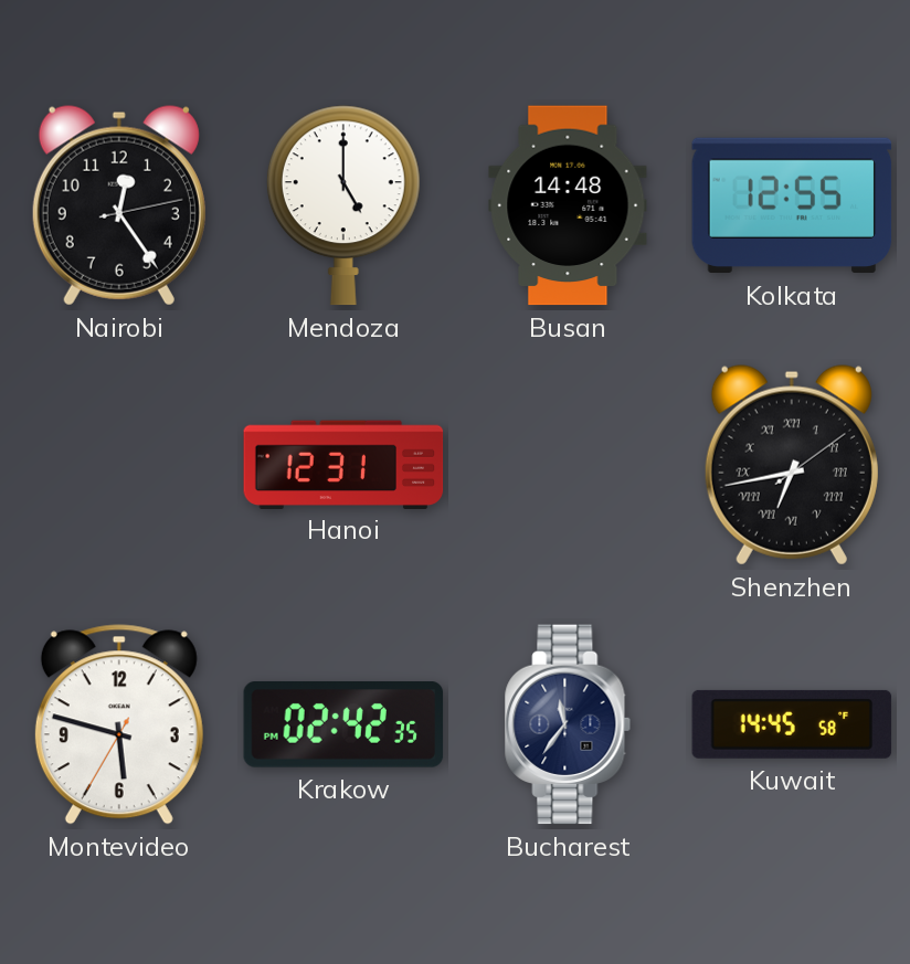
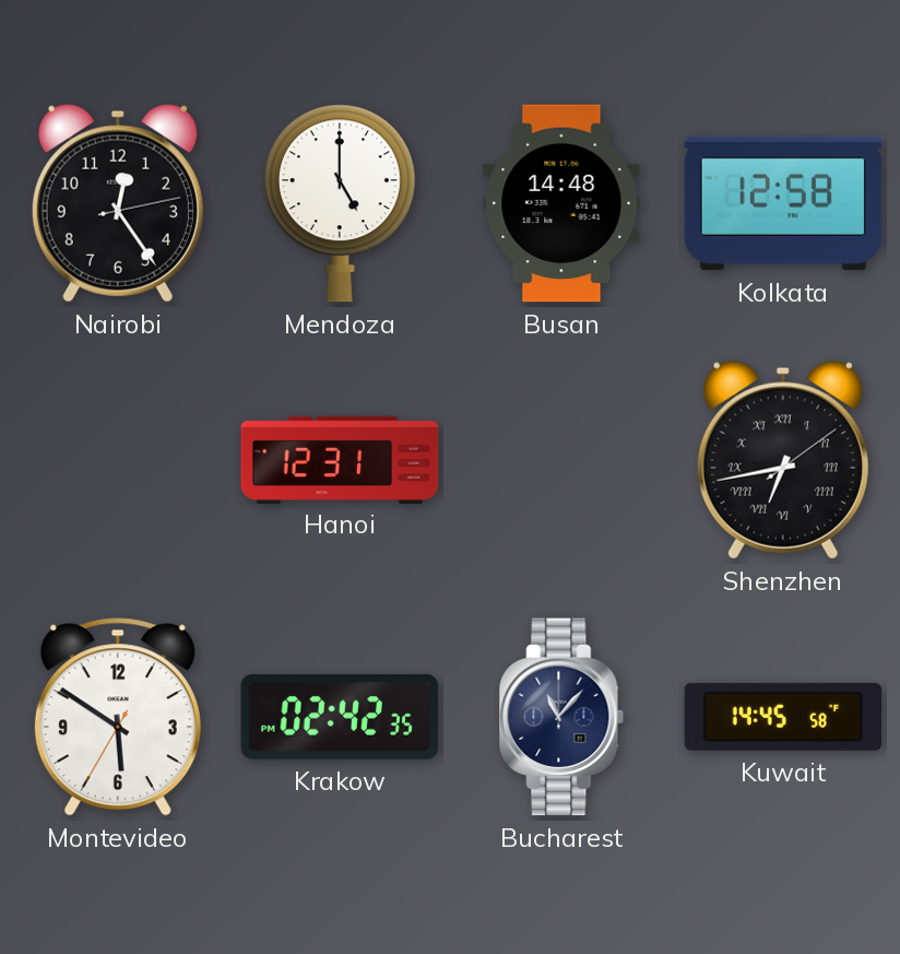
Kolkata: 12:55 -> 12:58
Montevideo: 5:47 -> 5:50
Bucharest: 11:36 -> 11:07
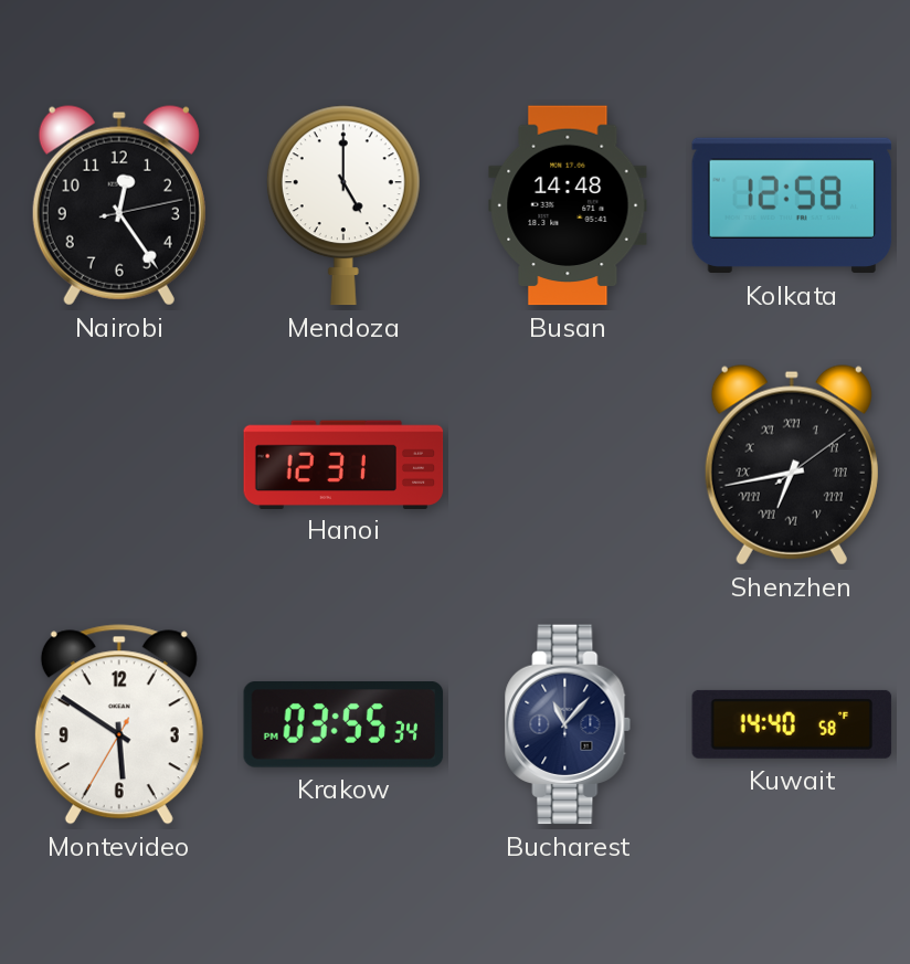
Krakow: 02:42 -> 03:55
Kuwait: 14:45 -> 14:40
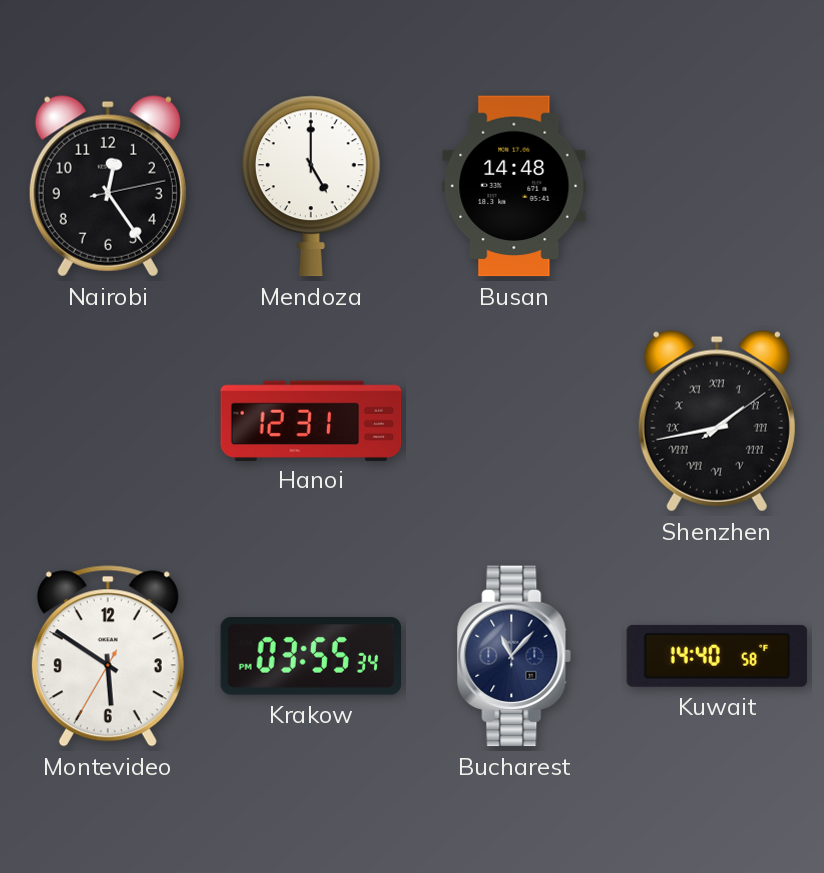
Kolkata: 12:58 -> none
Shenzhen: 6:43 -> 1:43
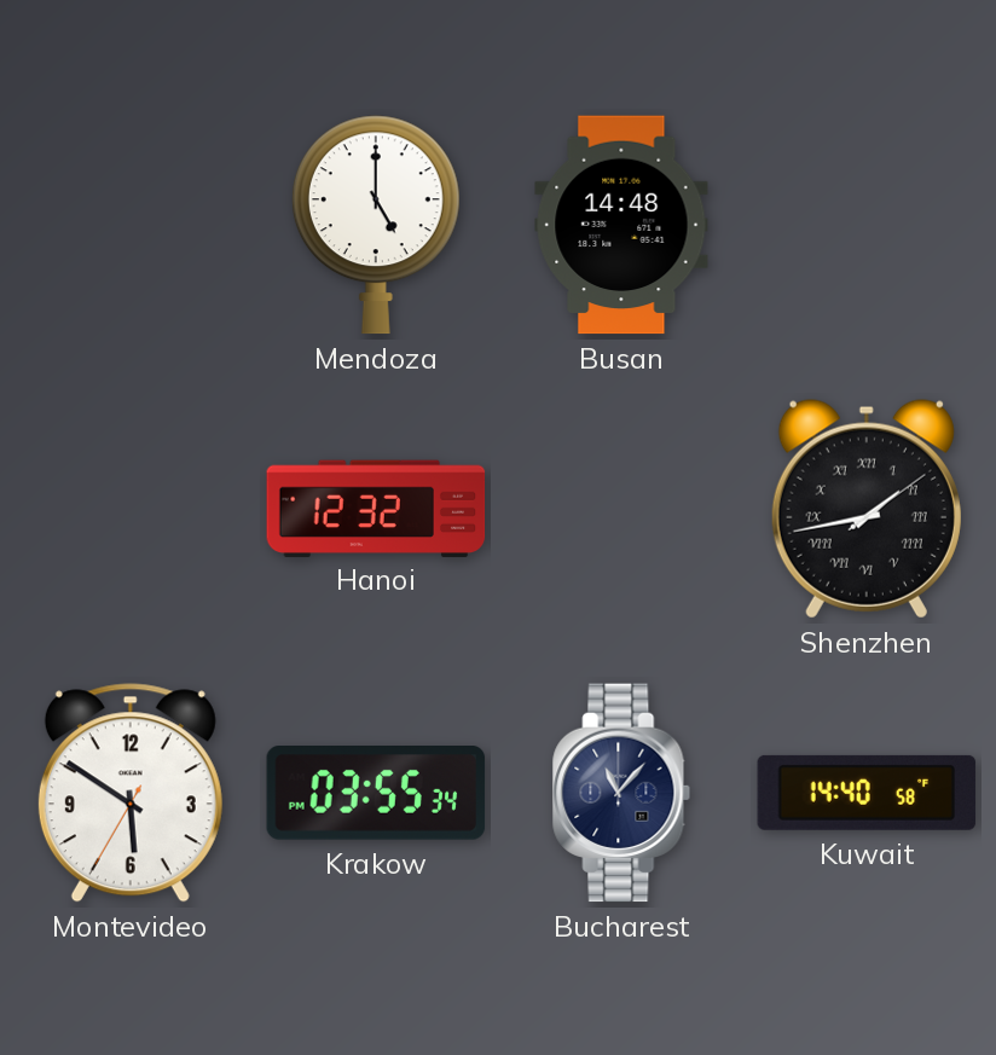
Nairobi: 12:24 -> none
Hanoi: 12:31 -> 12:32
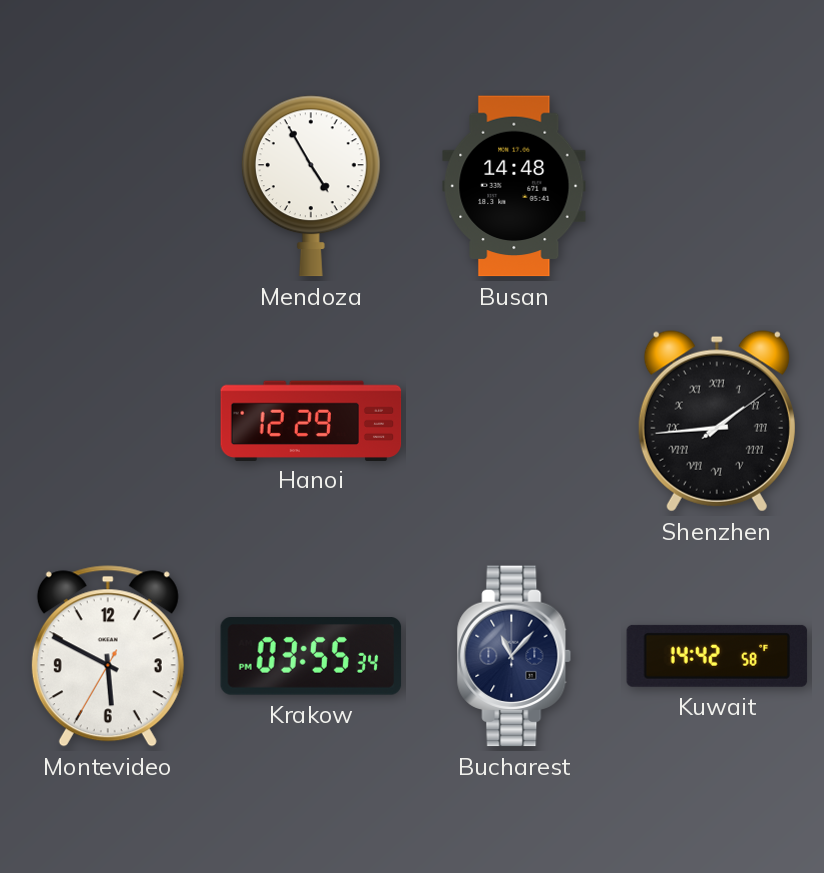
Mendoza: 5:00 -> 4:55
Hanoi: 12:32 -> 12:29
Shenzhen: 1:43 -> 1:44
Montevideo: 5:50 -> 5:49
Kuwait: 14:40 -> 14:42
